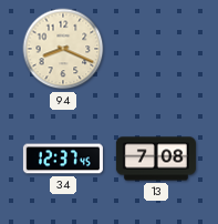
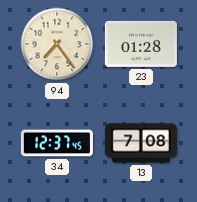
94: 8:19 -> 7:24
23: none -> 01:28
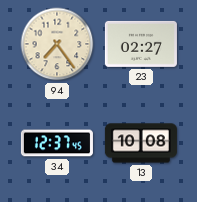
23: 01:28 -> 02:27
13: 7:08 -> 10:08
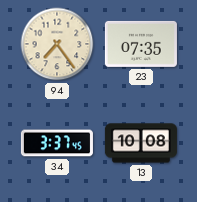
23: 02:27 -> 07:35
34: 12:37 -> 3:37
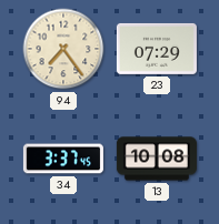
23: 07:35 -> 07:29
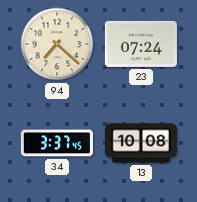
94: 7:24 -> 7:22
23: 07:29 -> 07:24
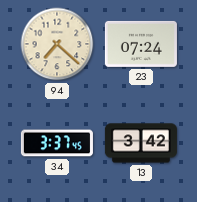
13: 10:08 -> 3:42
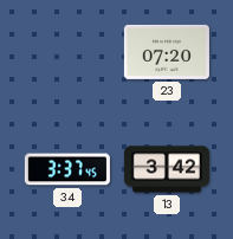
94: 7:22 -> none
23: 07:24 -> 07:20
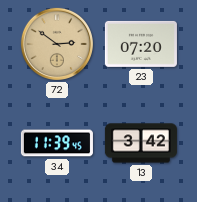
72: none -> 2:51
34: 3:37 -> 11:39
